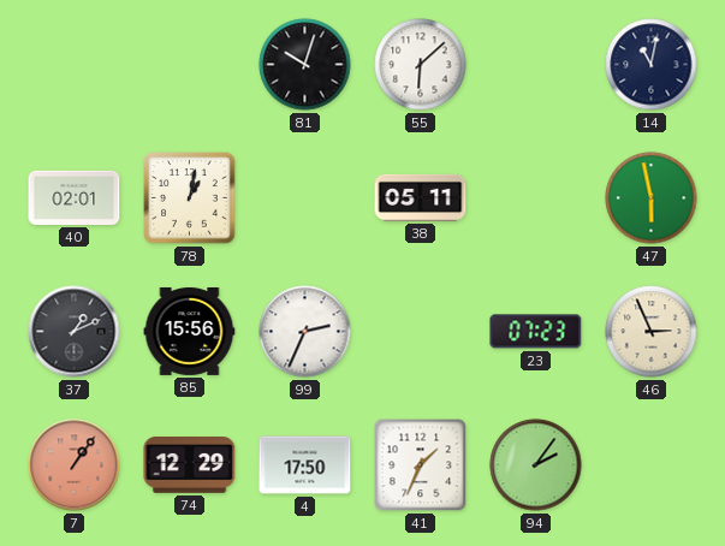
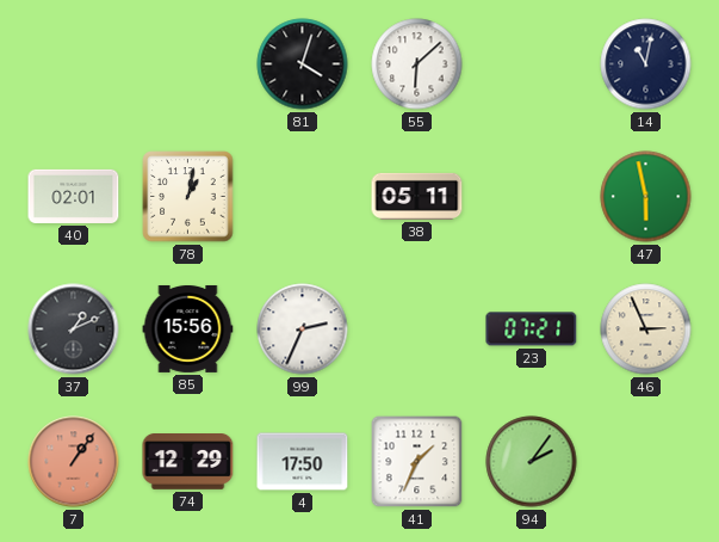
81: 10:03 -> 4:03
23: 07:23 -> 07:21
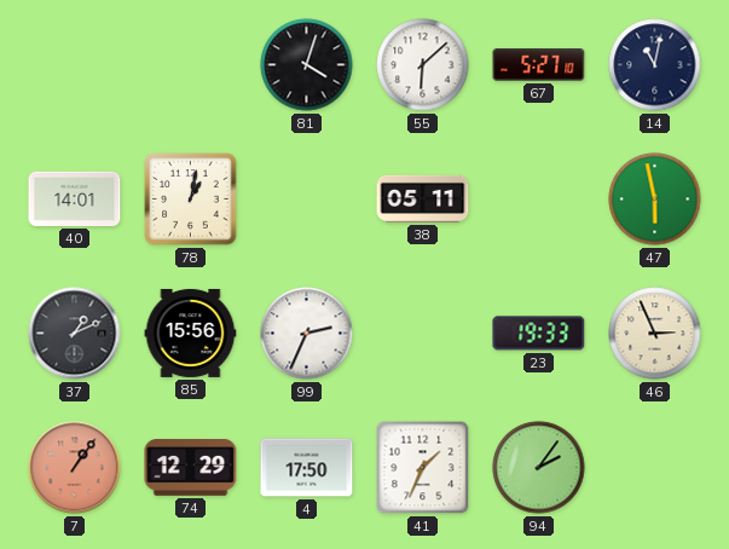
67: none -> 5:27
40: 02:01 -> 14:01
23: 07:21 -> 19:33
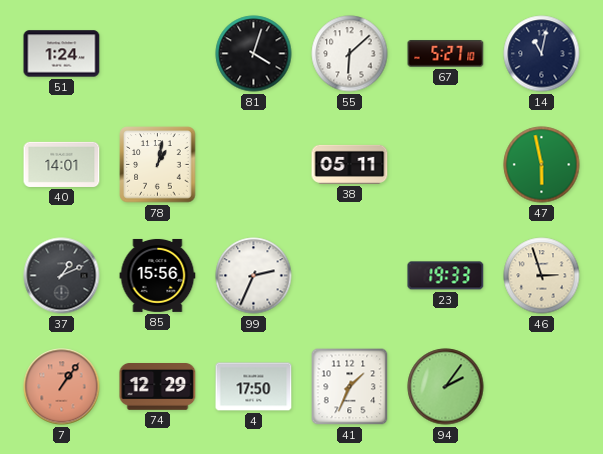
51: none -> 1:24
46: 2:56 -> 2:57
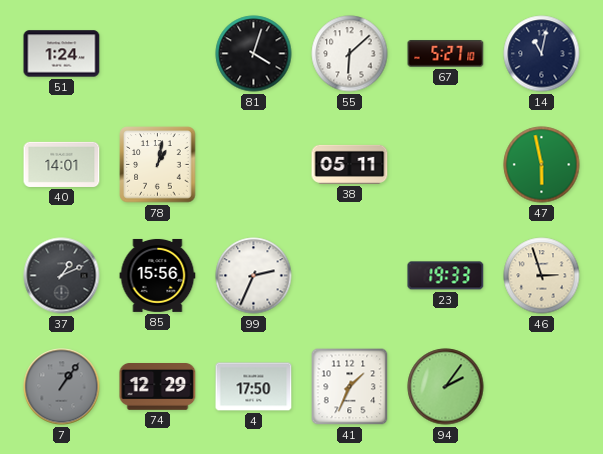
7 dial: salmon -> grey
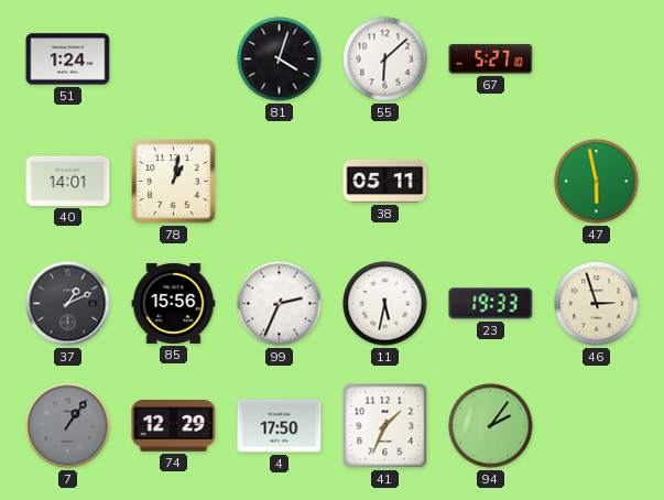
14: 11:02 -> none
11: none -> 5:32
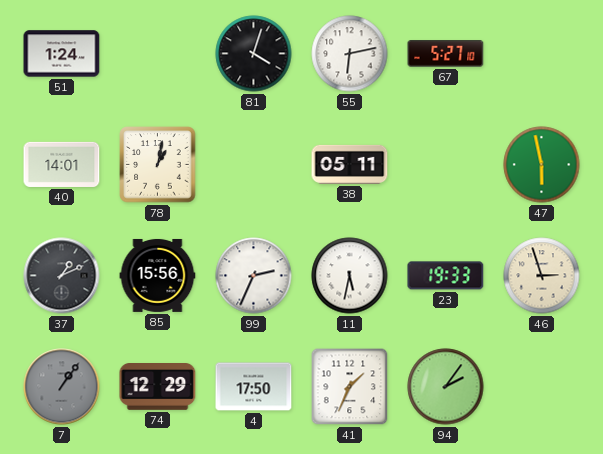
55: 6:08 -> 6:13
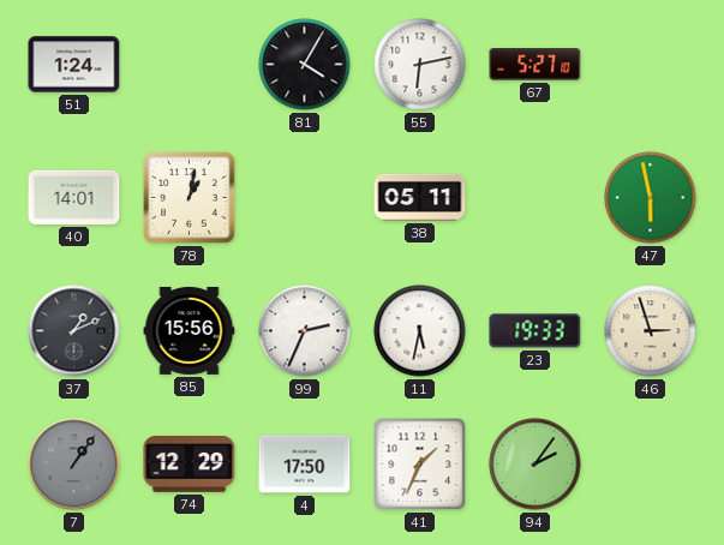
81: 4:03 -> 4:05
